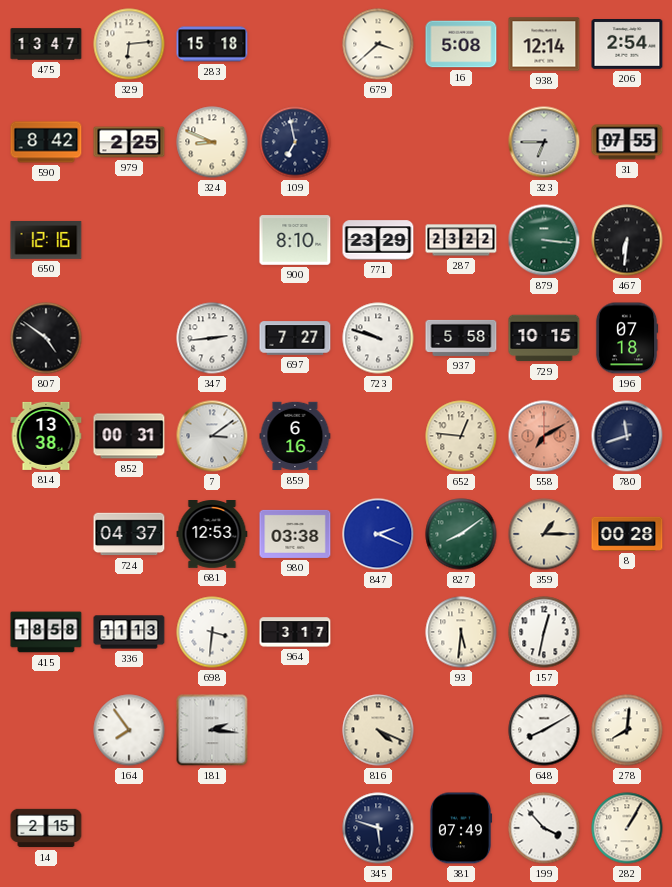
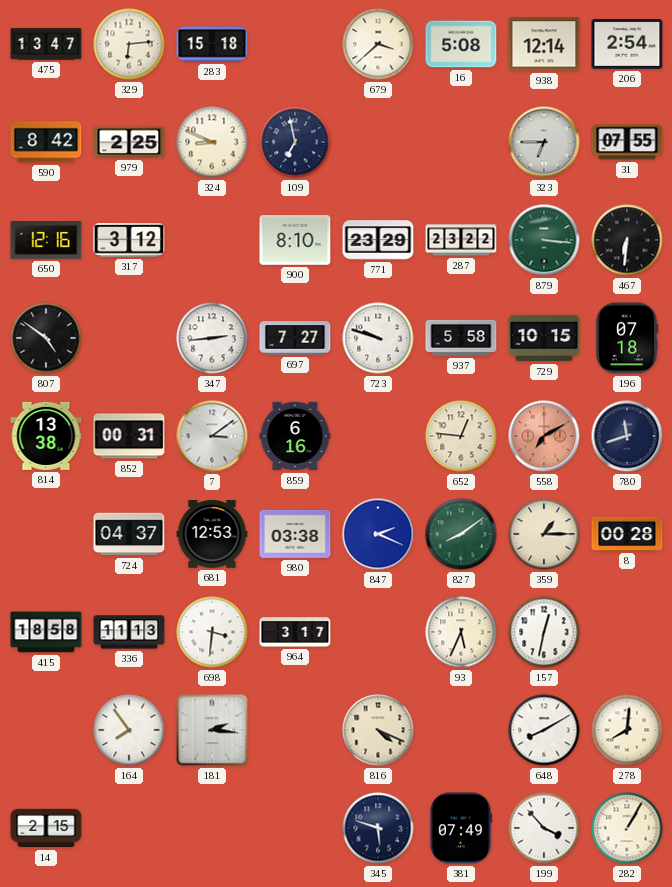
317: none -> 3:12
93: 5:31 -> 5:34
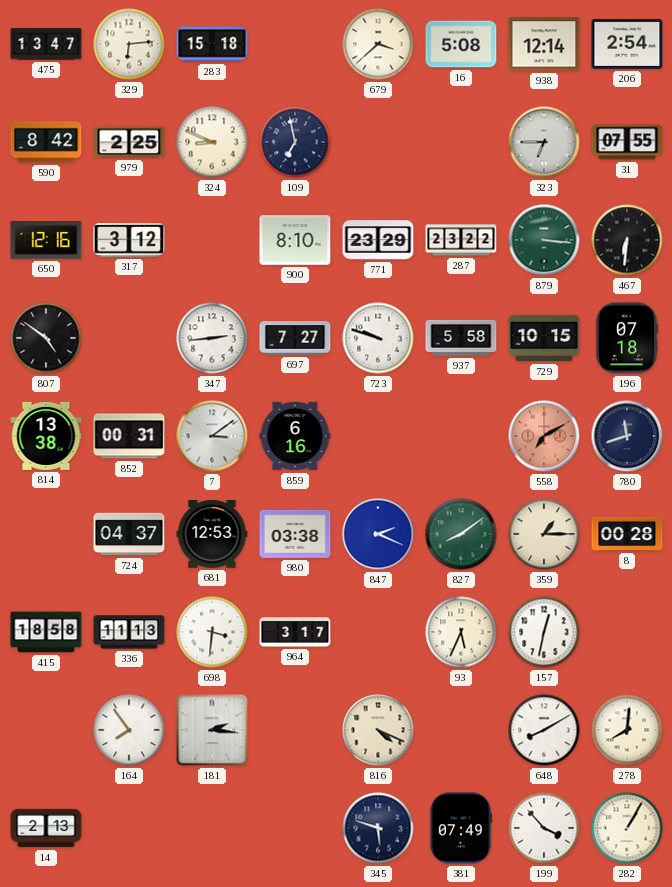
652: 12:46 -> none
14: 2:15 -> 2:13
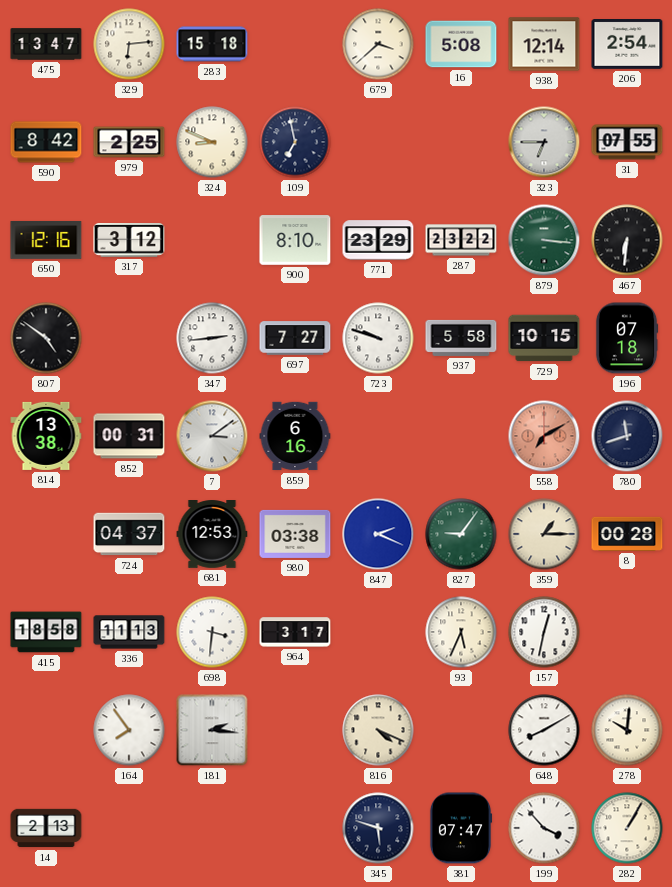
827: 8:09 -> 9:06
278: 8:01 -> 10:01
381: 07:49 -> 07:47
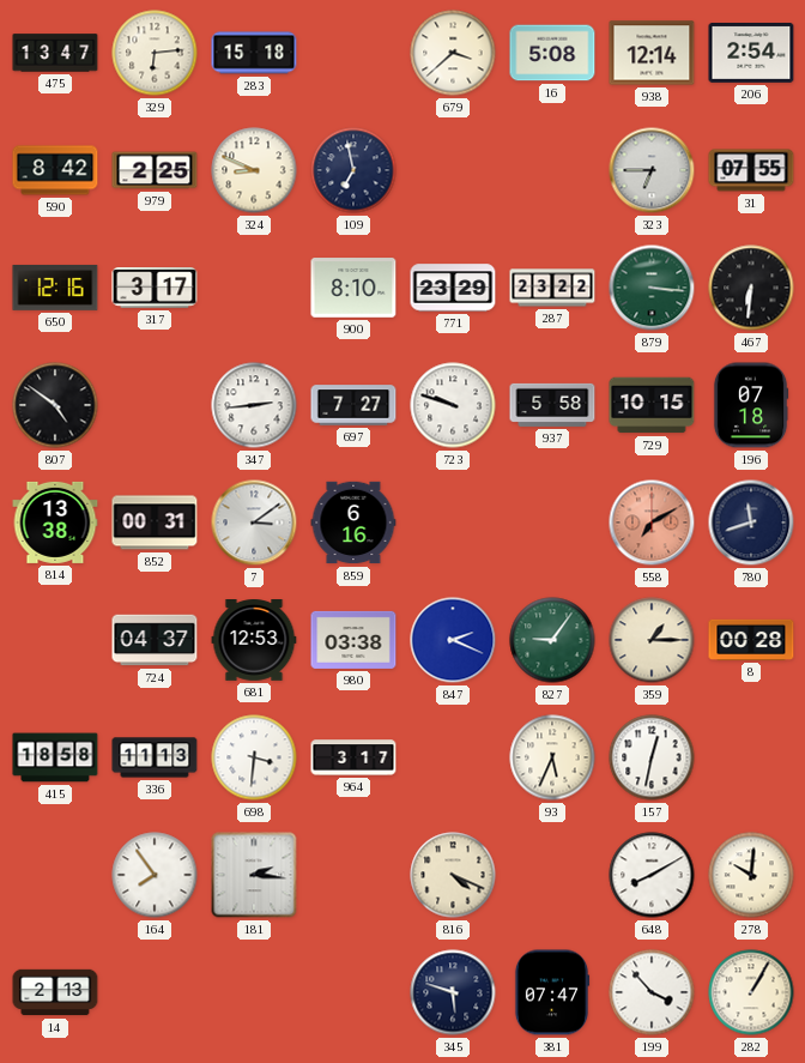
317: 3:12 -> 3:17
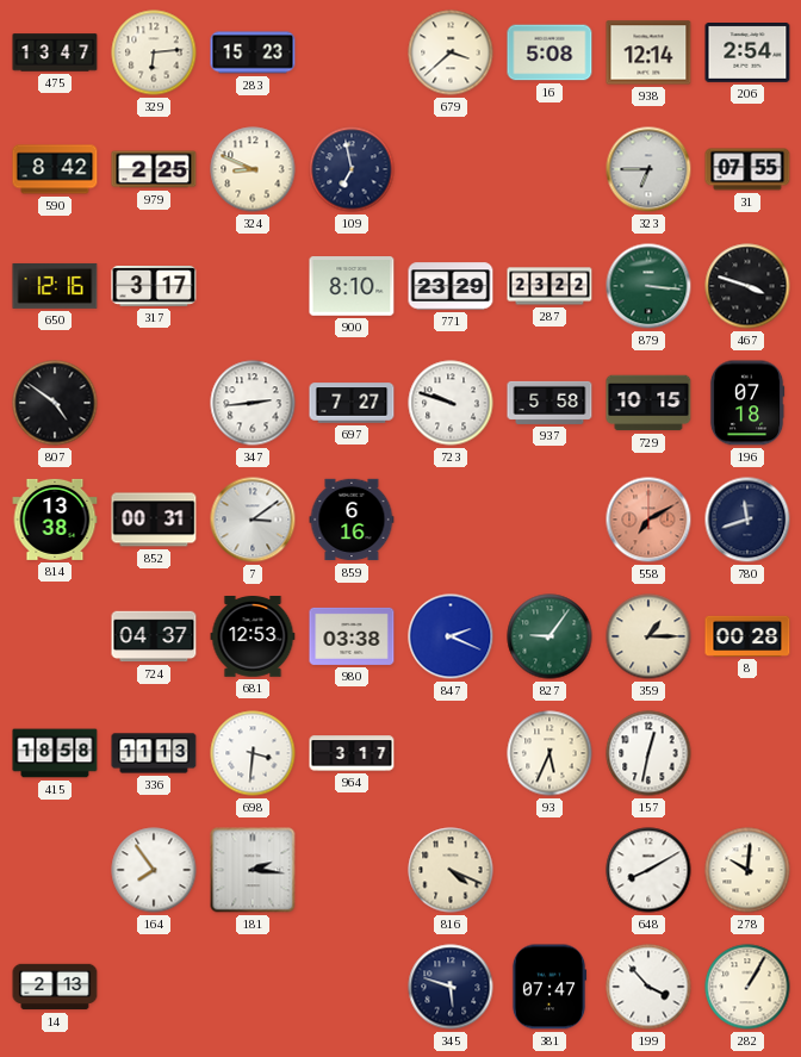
283: 15:18 -> 15:23
467: 6:31 -> 3:48
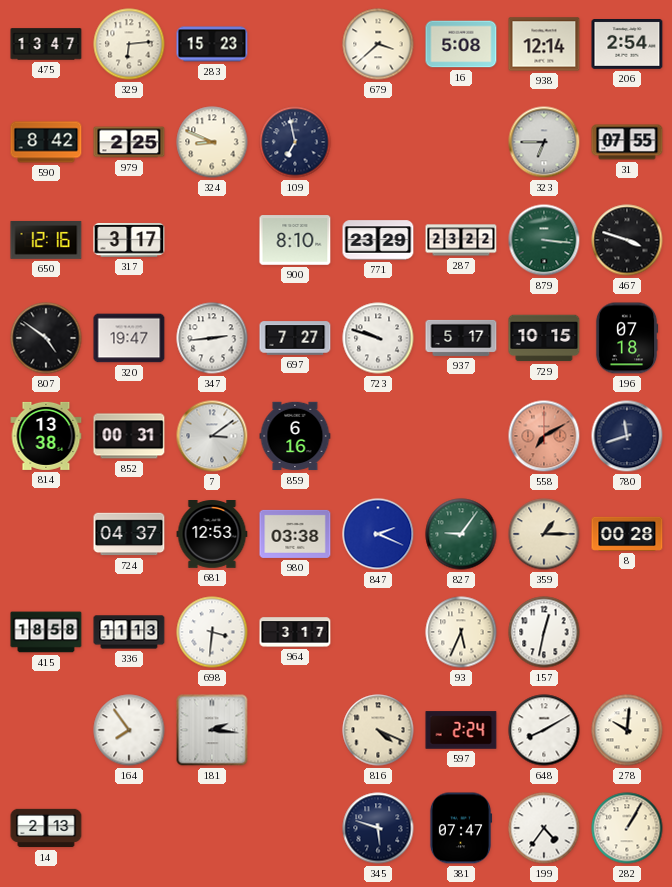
320: none -> 19:47
937: 5:58 -> 5:17
597: none -> 2:24
199: 3:53 -> 4:36
